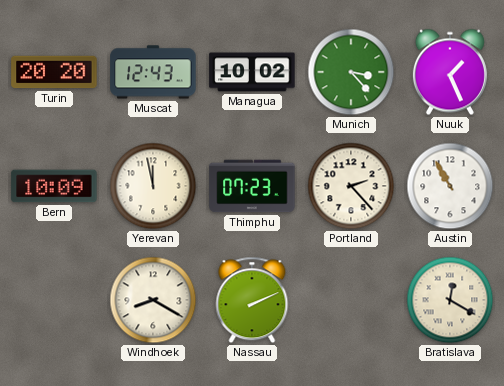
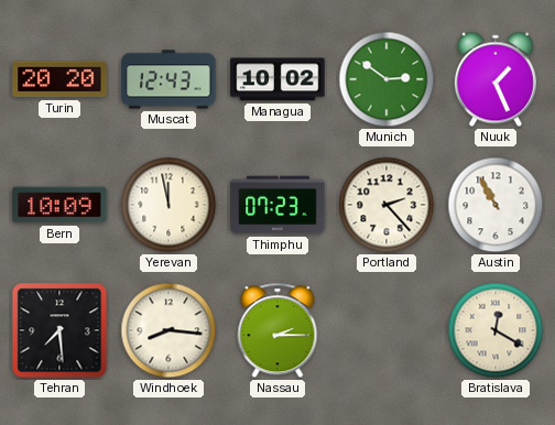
Munich: 3:23 -> 2:51
Tehran: none -> 7:29
Windhoek: 8:20 -> 8:16
Nassau: 2:11 -> 2:15
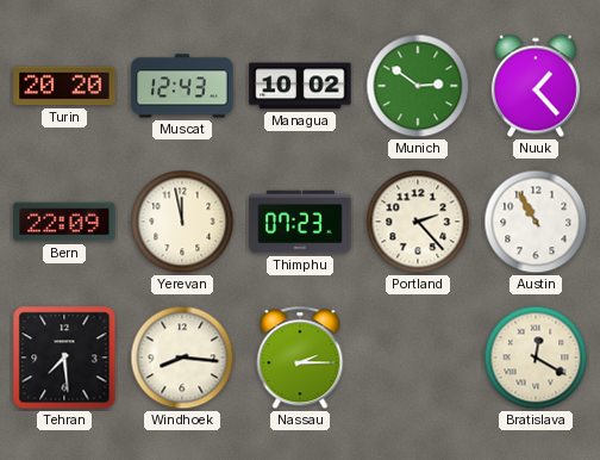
Nuuk: 1:26 -> 1:23
Bern: 10:09 -> 22:09
